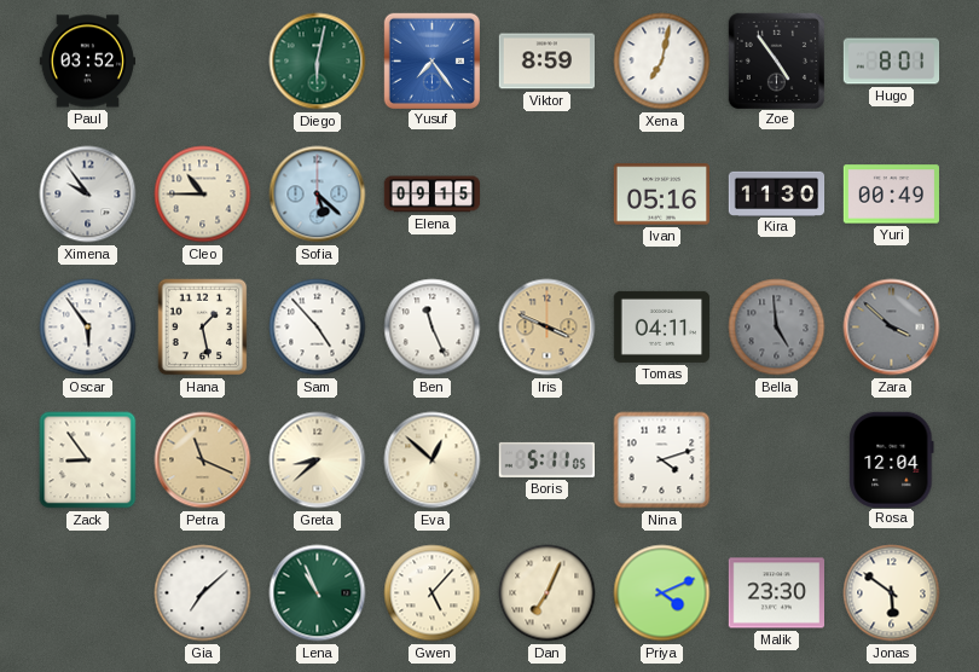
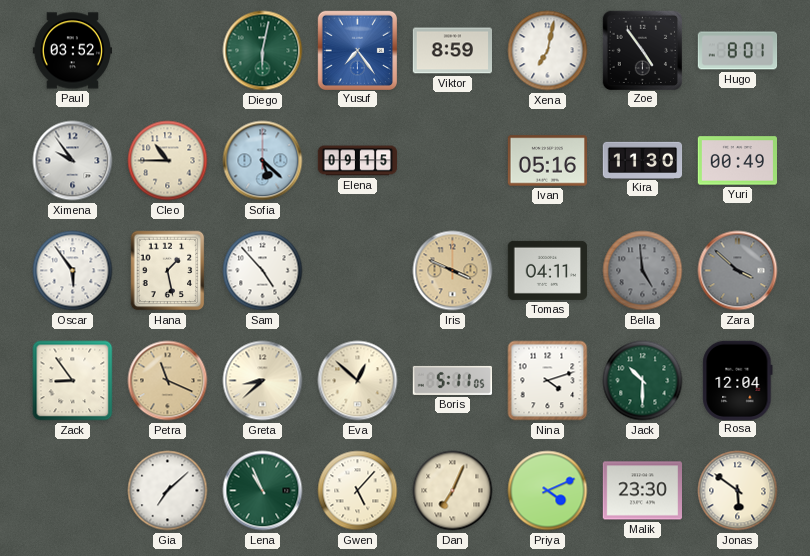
Ben: 11:26 -> none
Jack: none -> 10:30
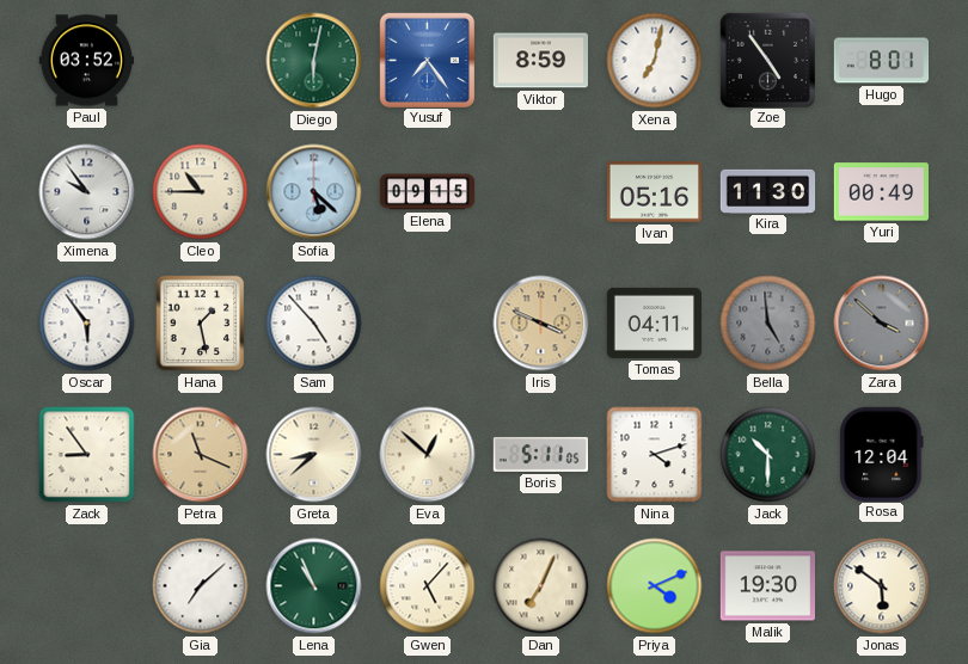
Malik: 23:30 -> 19:30
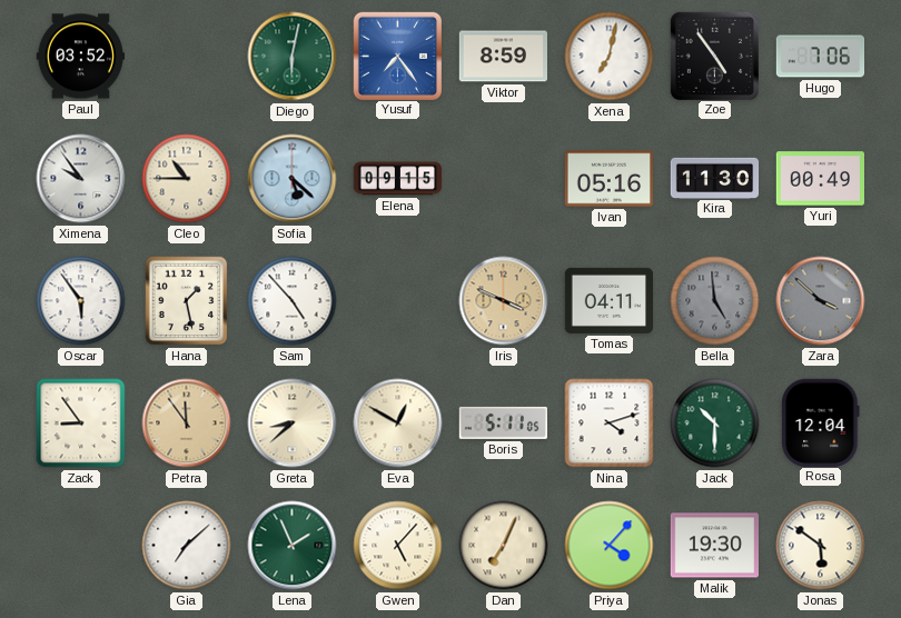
Hugo: 8:01 -> 7:06
Petra: 11:19 -> 11:54
Eva: 12:52 -> 12:50
Lena: 10:56 -> 1:56
Priya: 4:11 -> 4:07
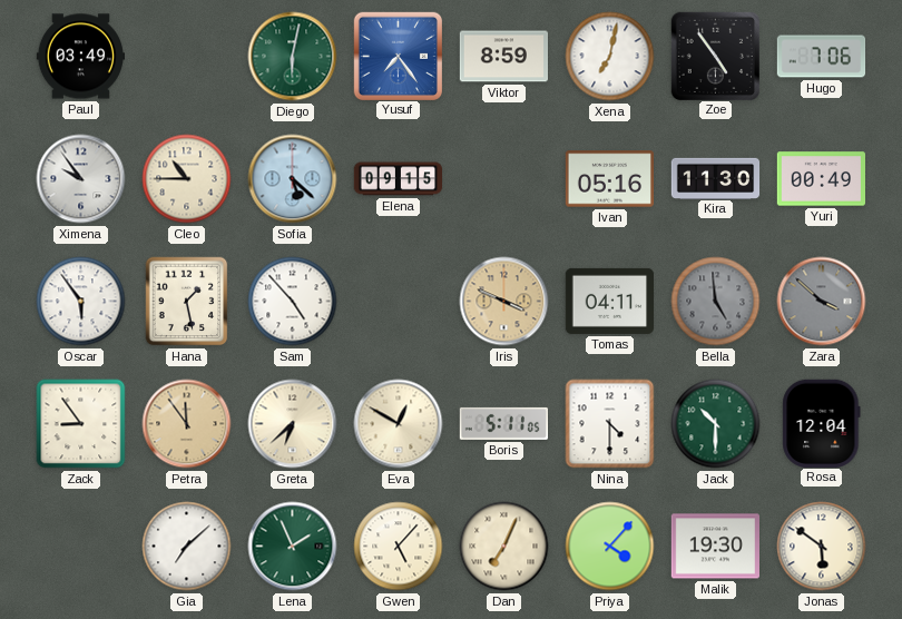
Paul: 03:52 -> 03:49
Greta: 8:38 -> 6:38
Nina: 4:12 -> 4:30
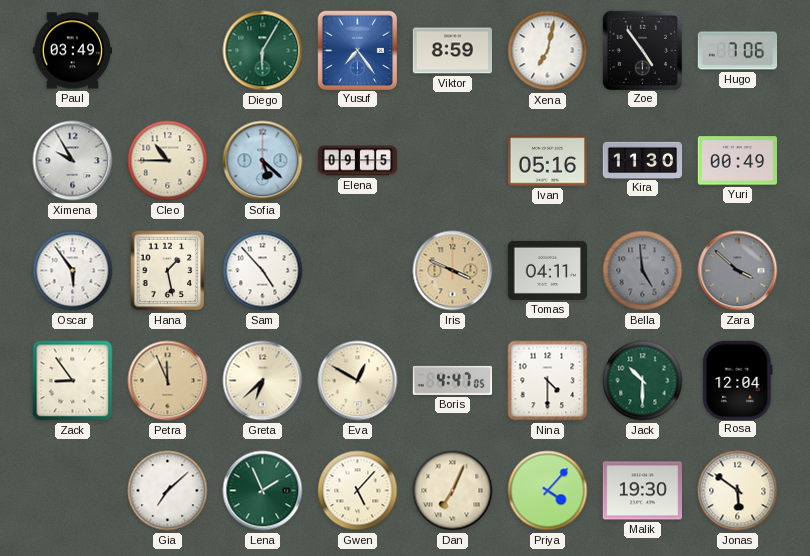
Diego: 6:02 -> 6:05
Ximena: 9:54 -> 9:55
Petra: 11:54 -> 11:56
Boris: 5:11 -> 4:47
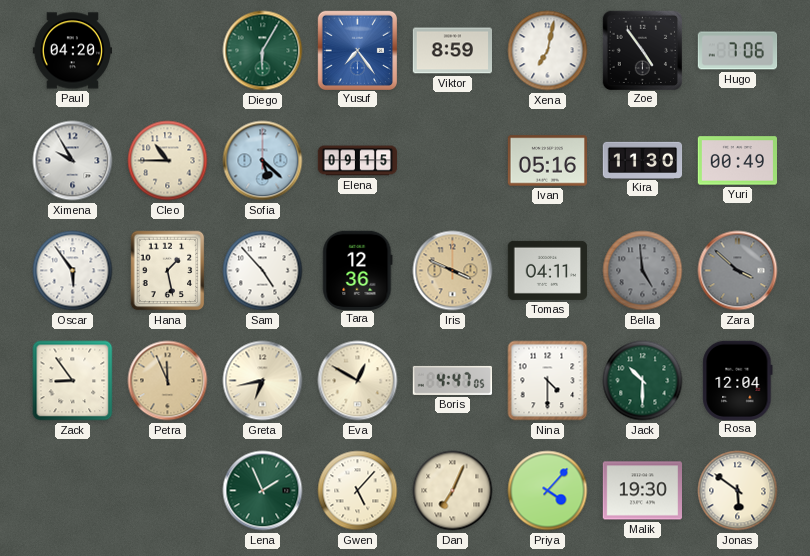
Paul: 03:49 -> 04:20
Tara: none -> 12:36
Greta: 6:38 -> 6:43
Gia: 7:08 -> none
